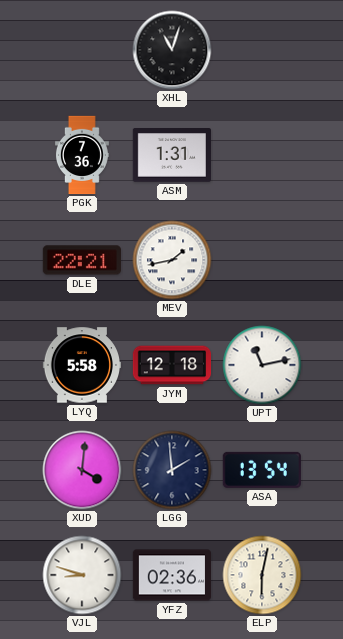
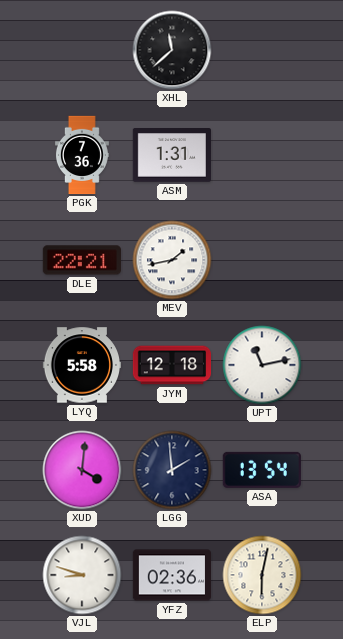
XHL: 11:03 -> 11:38
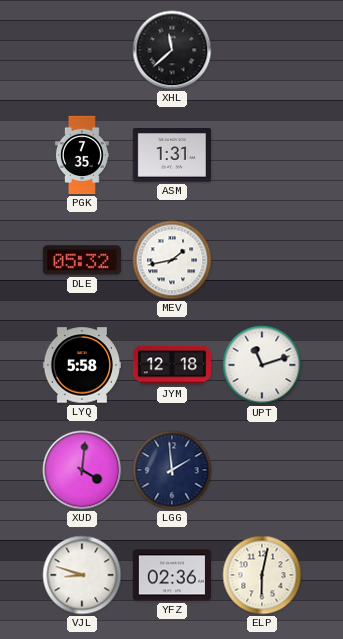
PGK: 7:36 -> 7:35
DLE: 22:21 -> 05:32
UPT: 11:13 -> 11:12
ASA: 13:54 -> none
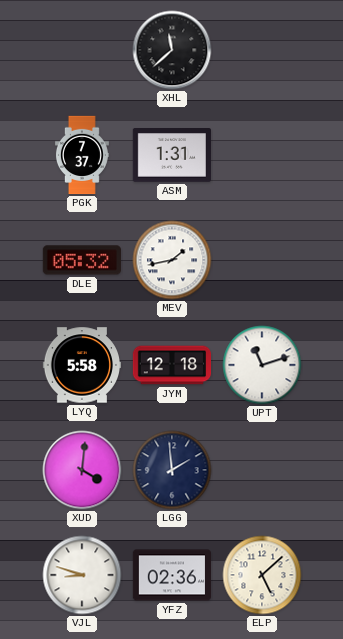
PGK: 7:35 -> 7:37
ELP: 6:02 -> 5:08
